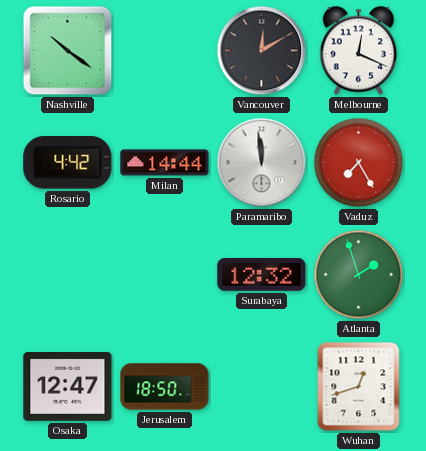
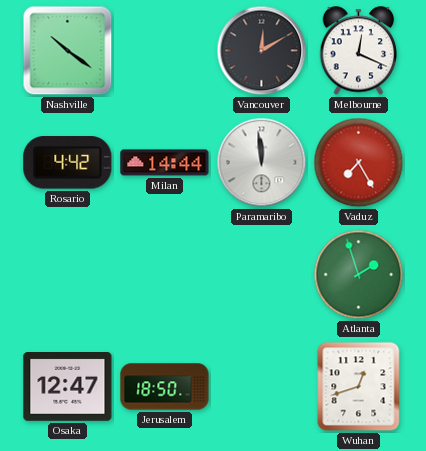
Surabaya: 12:32 -> none
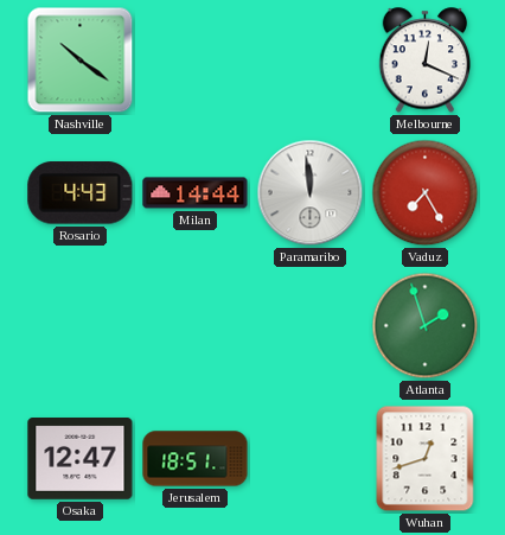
Vancouver: 12:10 -> none
Rosario: 4:42 -> 4:43
Jerusalem: 18:50 -> 18:51
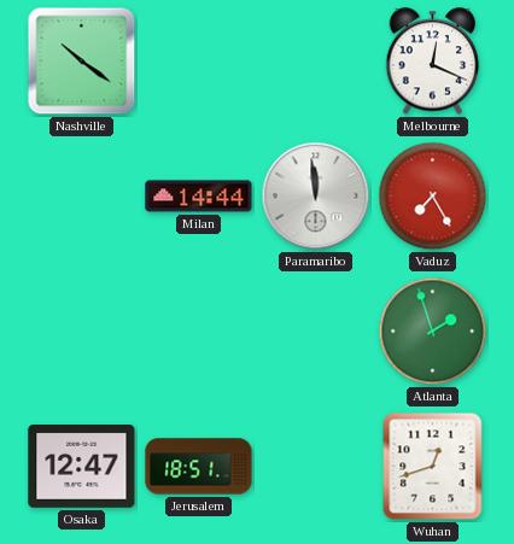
Rosario: 4:43 -> none
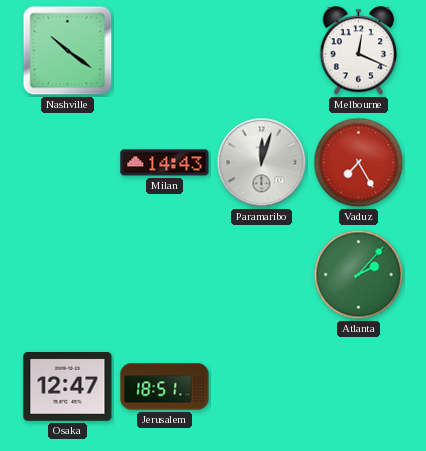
Milan: 14:44 -> 14:43
Paramaribo: 11:59 -> 12:03
Atlanta: 1:57 -> 2:07
Wuhan: 12:42 -> none
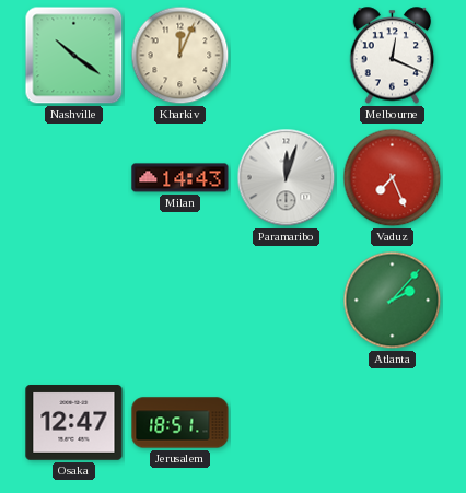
Kharkiv: none -> 12:04
Vaduz: 7:25 -> 7:26
